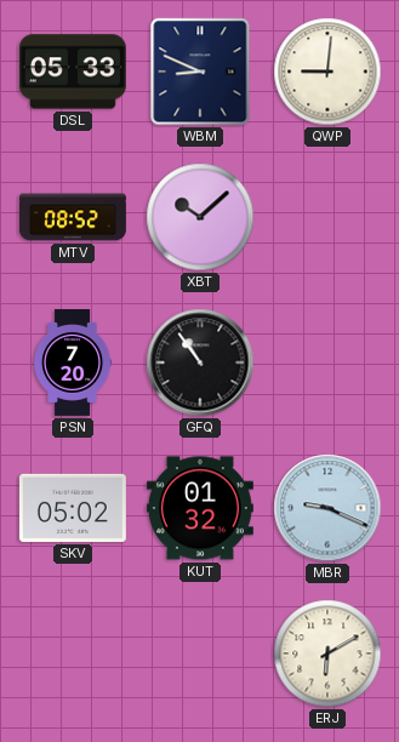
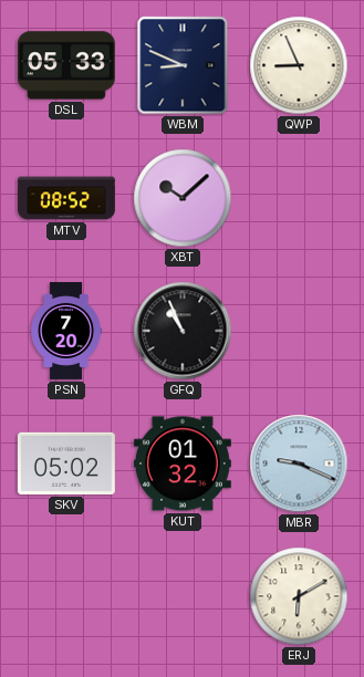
QWP: 9:01 -> 8:56
GFQ: 10:54 -> 10:56
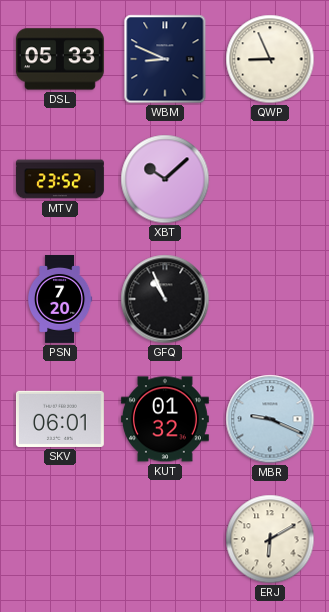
MTV: 08:52 -> 23:52
SKV: 05:02 -> 06:01
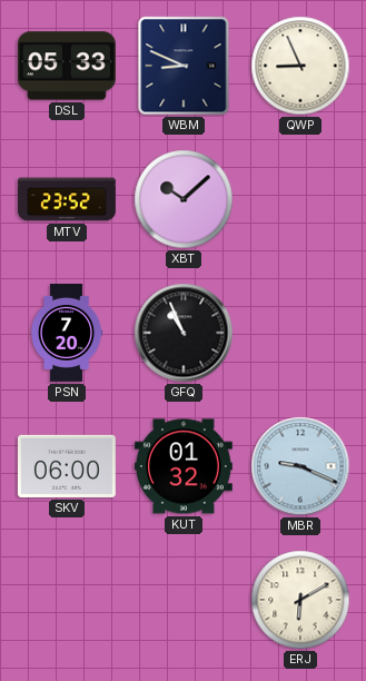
SKV: 06:01 -> 06:00
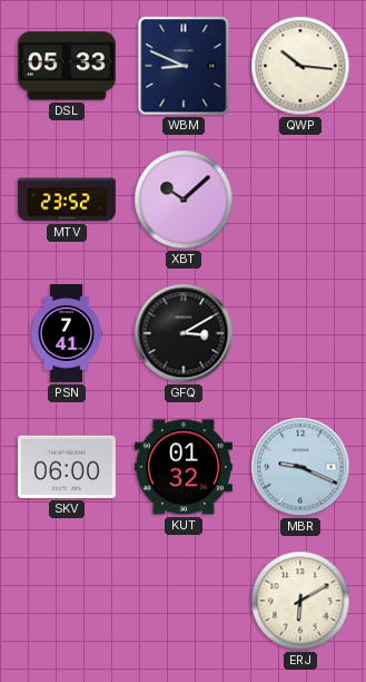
QWP: 8:56 -> 10:16
PSN: 7:20 -> 7:41
GFQ: 10:56 -> 3:10
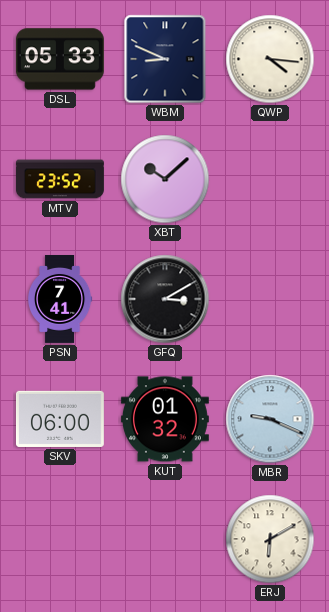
QWP: 10:16 -> 4:16
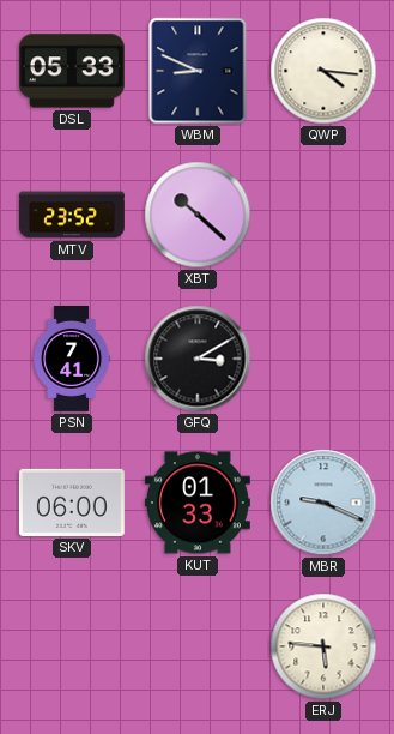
XBT: 10:08 -> 10:22
KUT: 01:32 -> 01:33
ERJ: 6:10 -> 5:46
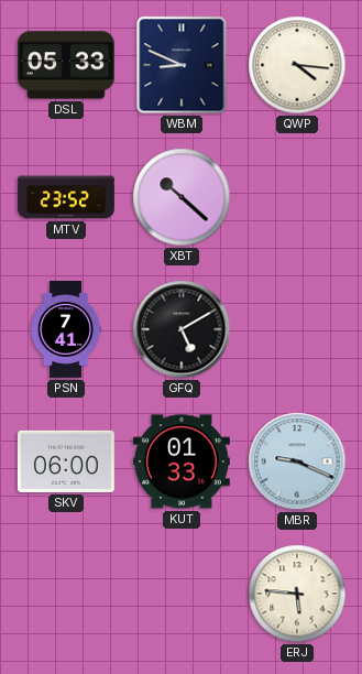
GFQ: 3:10 -> 5:10
